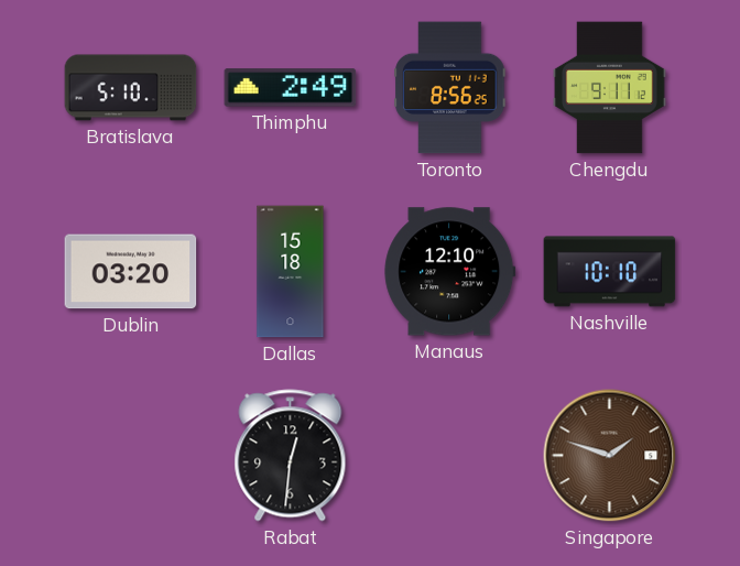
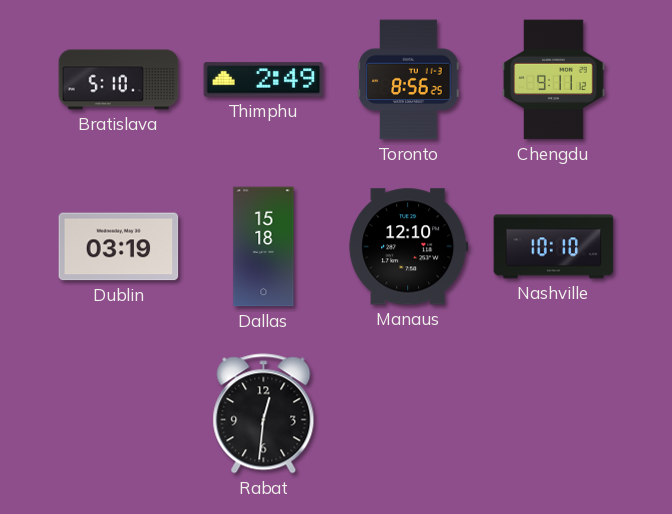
Dublin: 03:20 -> 03:19
Singapore: 1:48 -> none
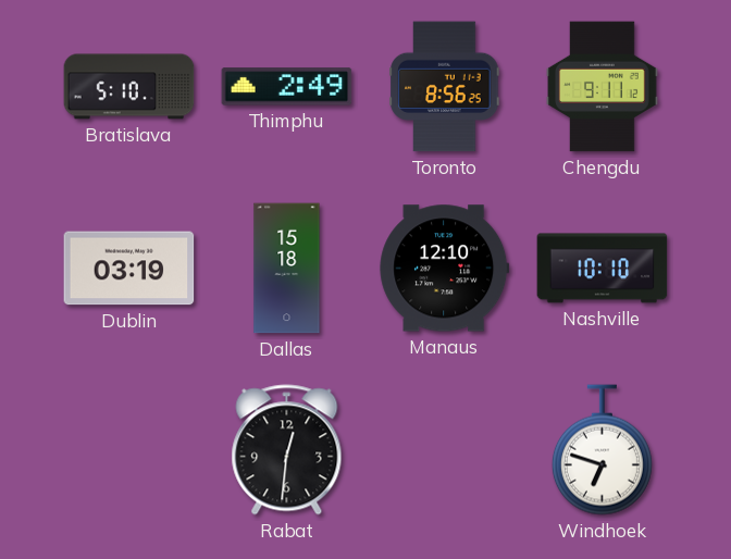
Windhoek: none -> 6:48
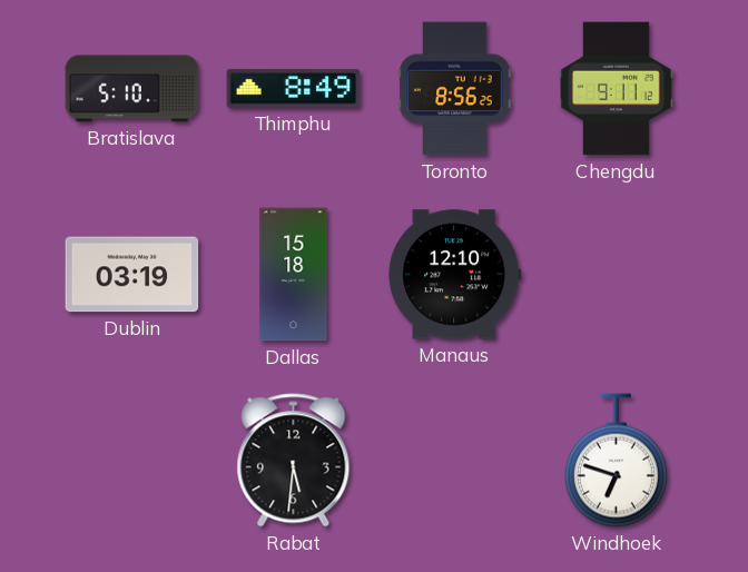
Thimphu: 2:49 -> 8:49
Nashville: 10:10 -> none
Rabat: 12:31 -> 5:31
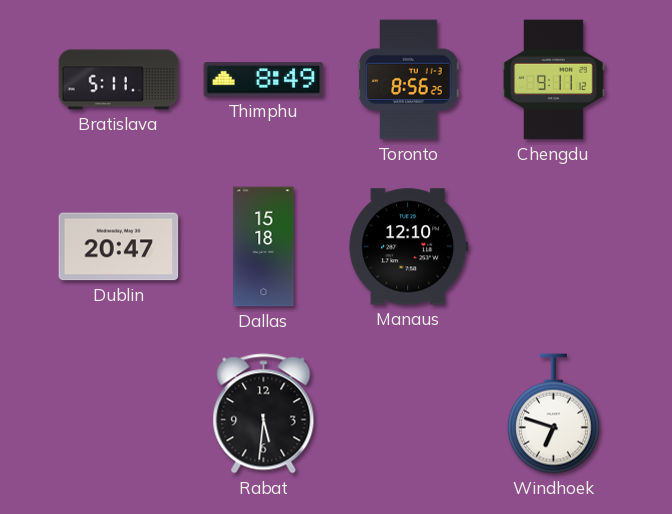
Bratislava: 5:10 -> 5:11
Dublin: 03:19 -> 20:47
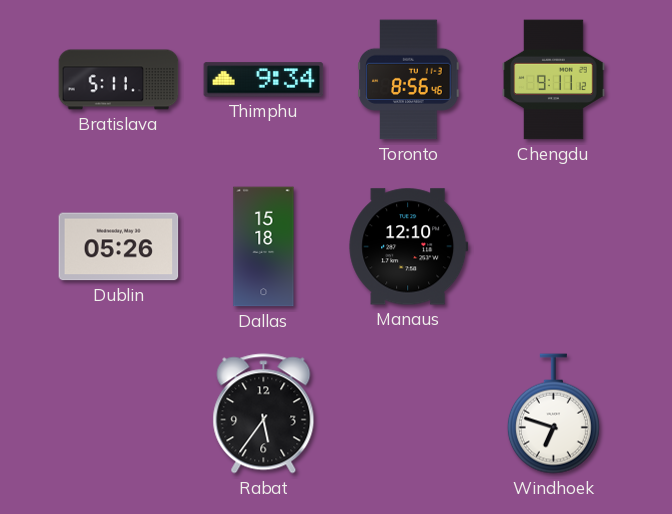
Thimphu: 8:49 -> 9:34
Toronto: 8:56:25 -> 8:56:46
Dublin: 20:47 -> 05:26
Rabat: 5:31 -> 5:36
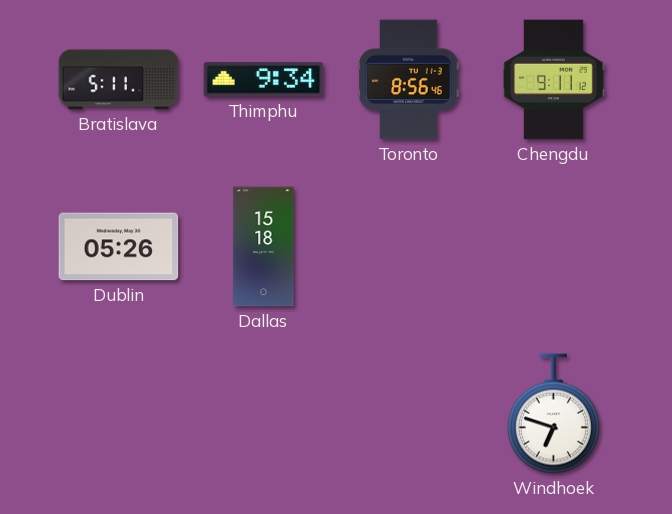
Manaus: 12:10 -> none
Rabat: 5:36 -> none
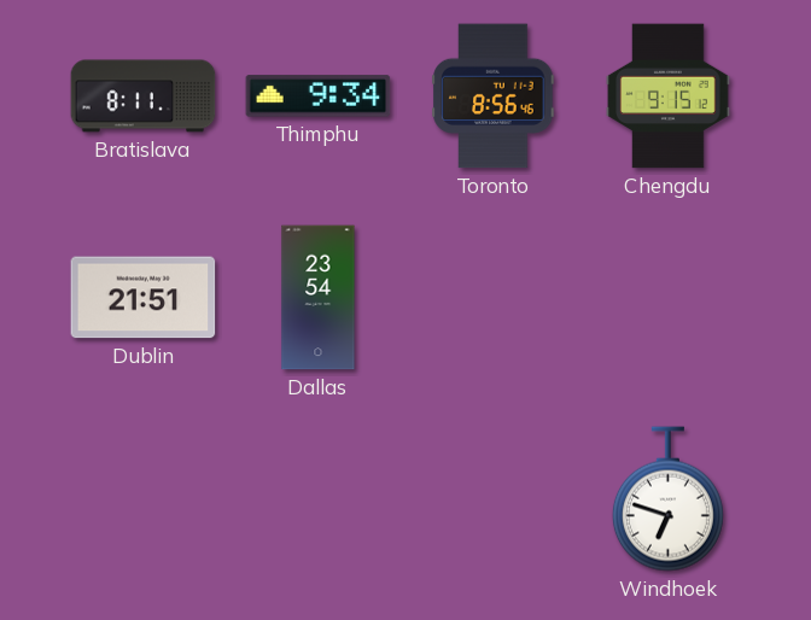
Bratislava: 5:11 -> 8:11
Chengdu: 9:11 -> 9:15
Dublin: 05:26 -> 21:51
Dallas: 15:18 -> 23:54
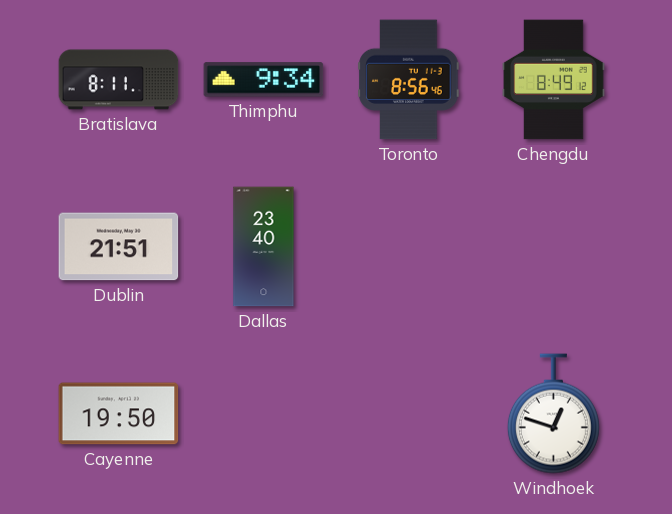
Chengdu: 9:15 -> 8:49
Dallas: 23:54 -> 23:40
Cayenne: none -> 19:50
Windhoek: 6:48 -> 12:48
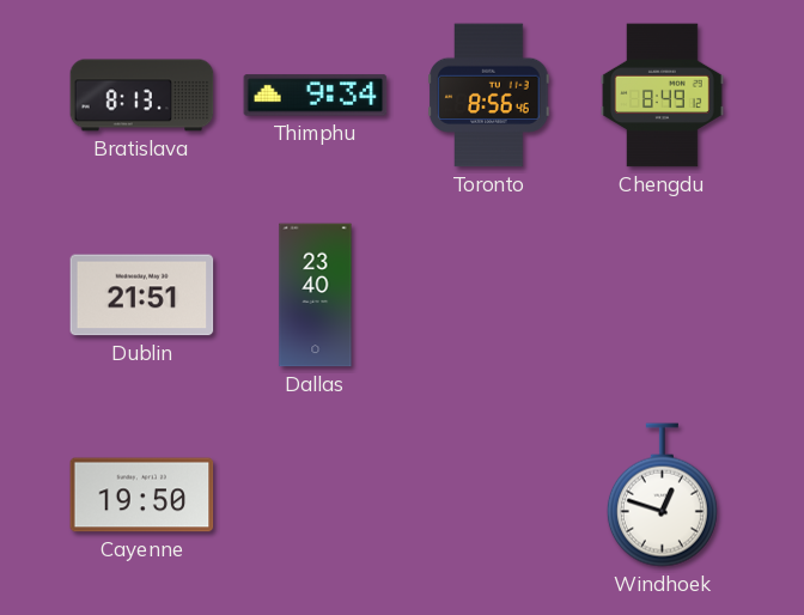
Bratislava: 8:11 -> 8:13
